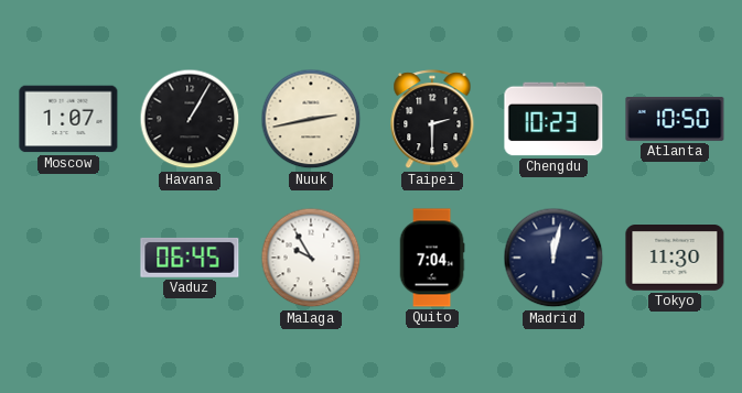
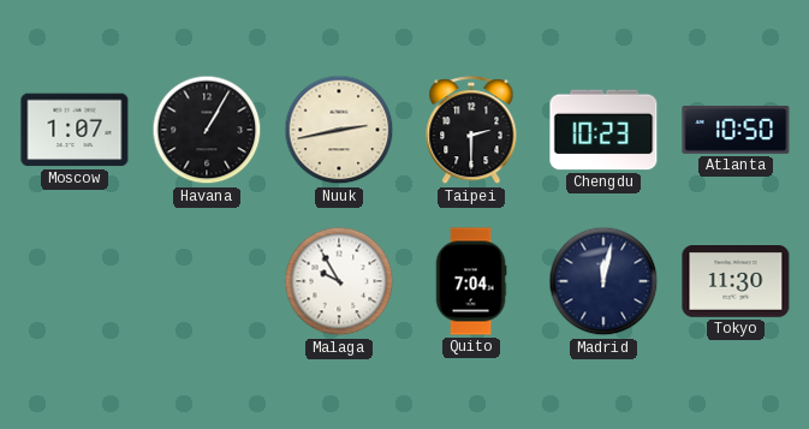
Vaduz: 06:45 -> none
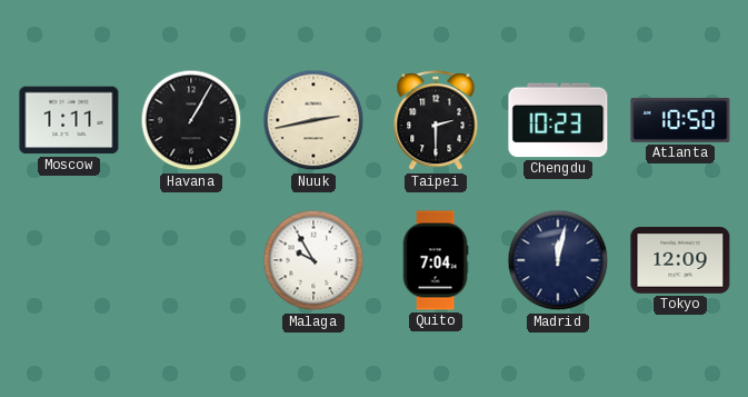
Moscow: 1:07 -> 1:11
Tokyo: 11:30 -> 12:09
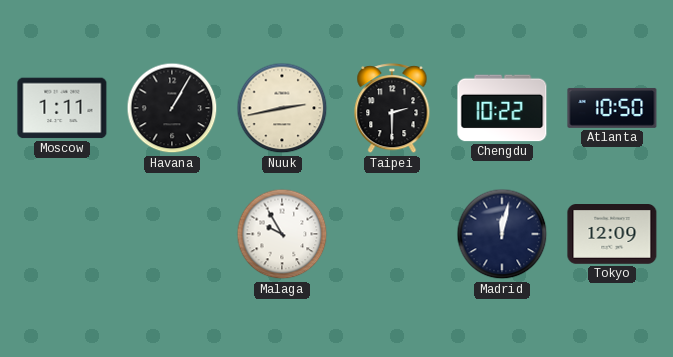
Chengdu: 10:23 -> 10:22
Quito: 7:04 -> none
